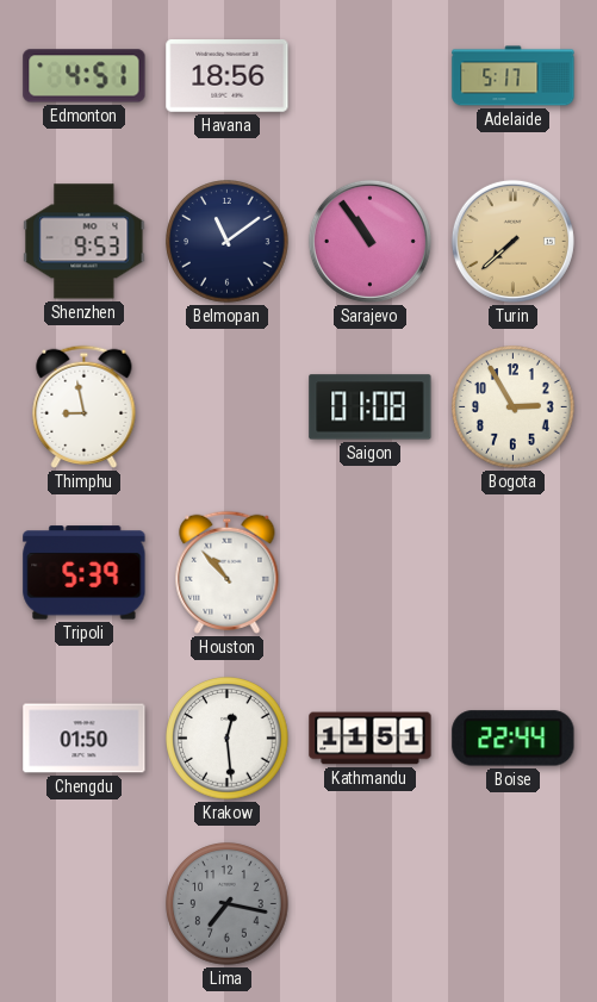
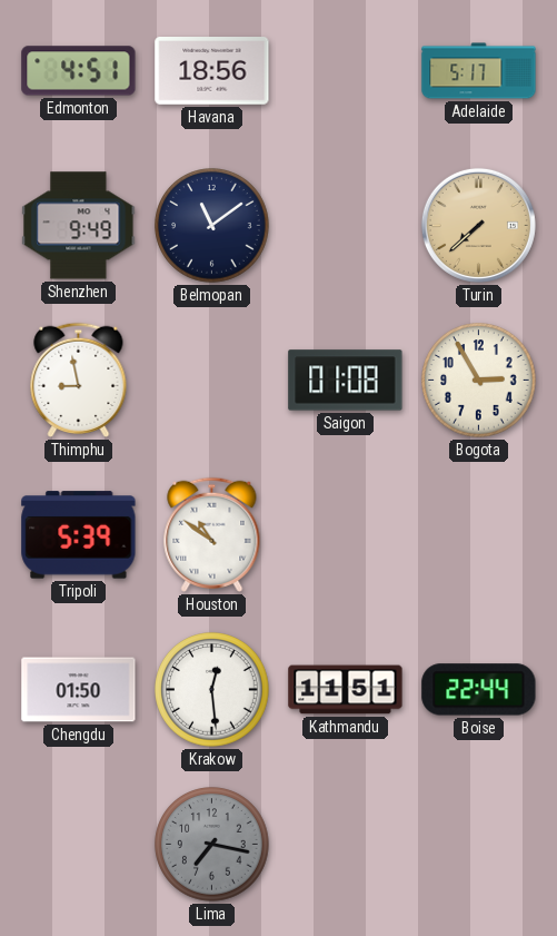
Shenzhen: 9:53 -> 9:49
Sarajevo: 10:54 -> none
Houston: 10:53 -> 10:51
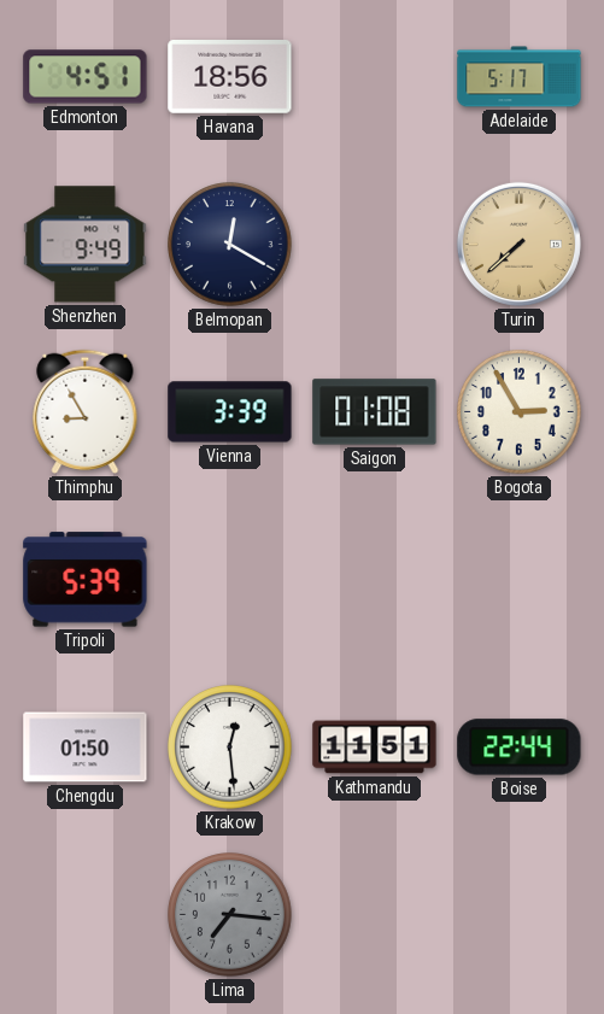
Belmopan: 11:09 -> 12:20
Thimphu: 8:58 -> 8:55
Vienna: none -> 3:39
Houston: 10:51 -> none
Lima: 7:17 -> 7:16
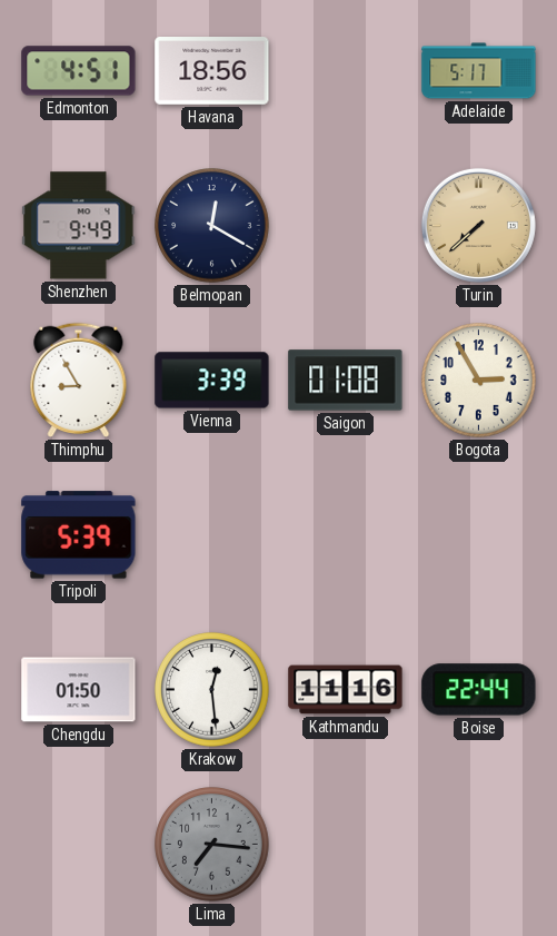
Kathmandu: 11:51 -> 11:16
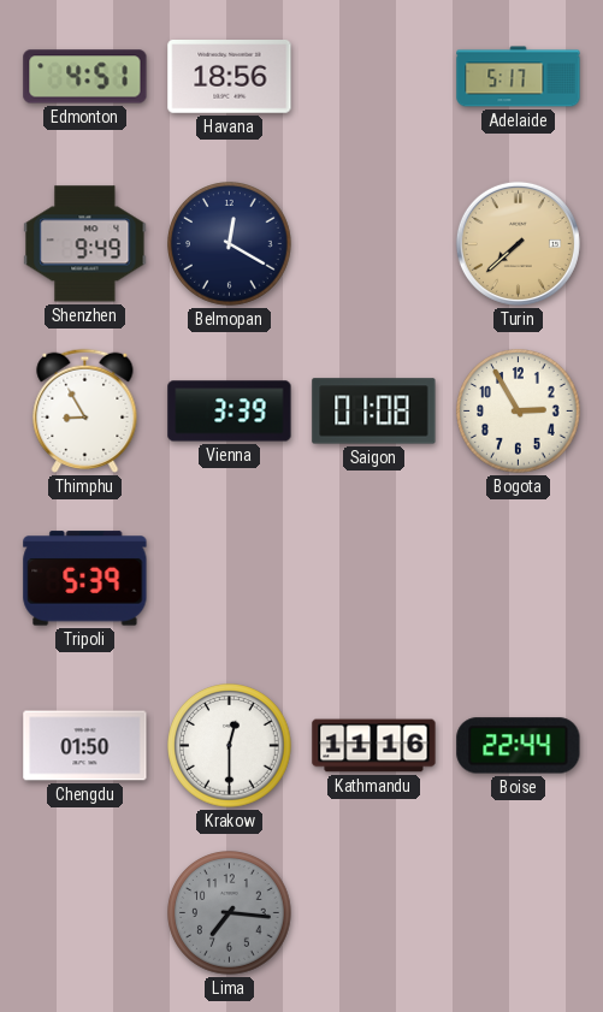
Krakow: 12:29 -> 12:30
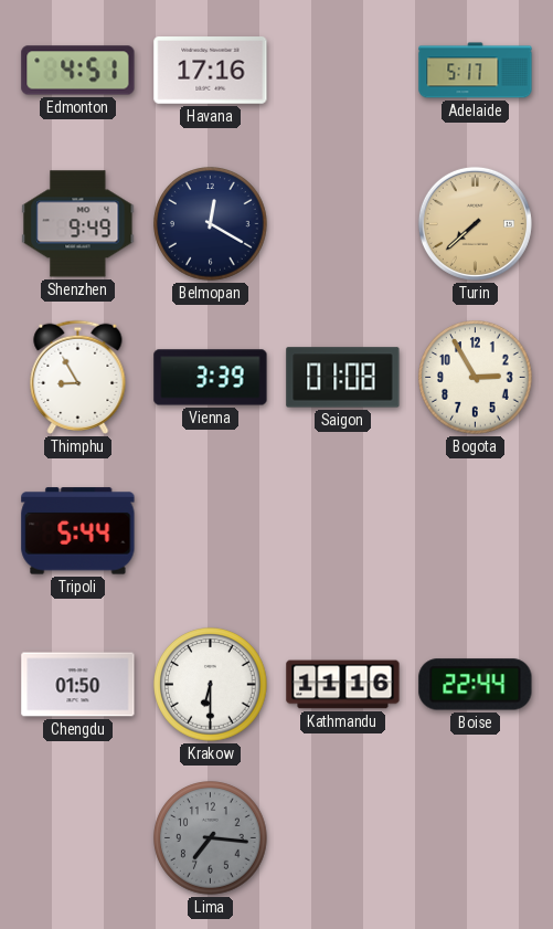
Havana: 18:56 -> 17:16
Tripoli: 5:39 -> 5:44
Krakow: 12:30 -> 6:30
